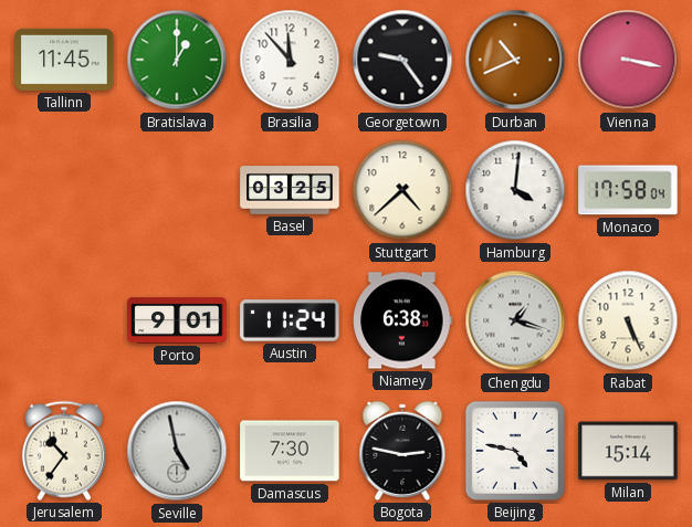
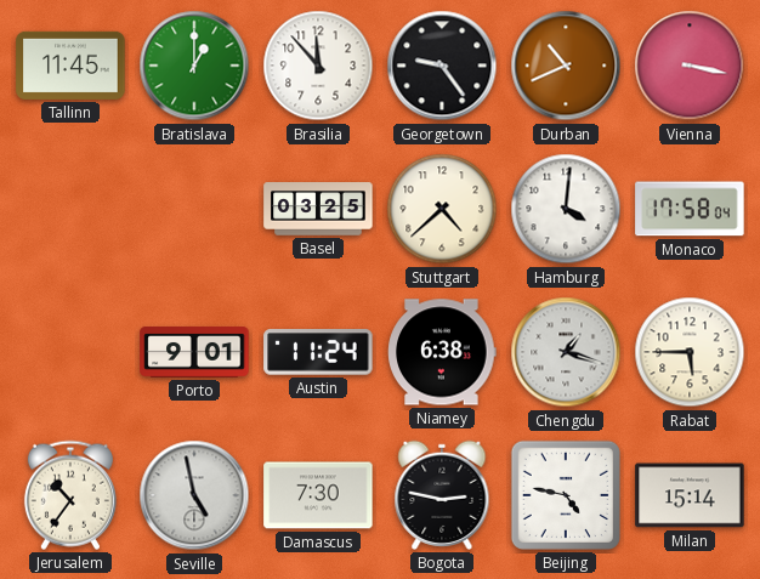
Rabat: 5:26 -> 5:45
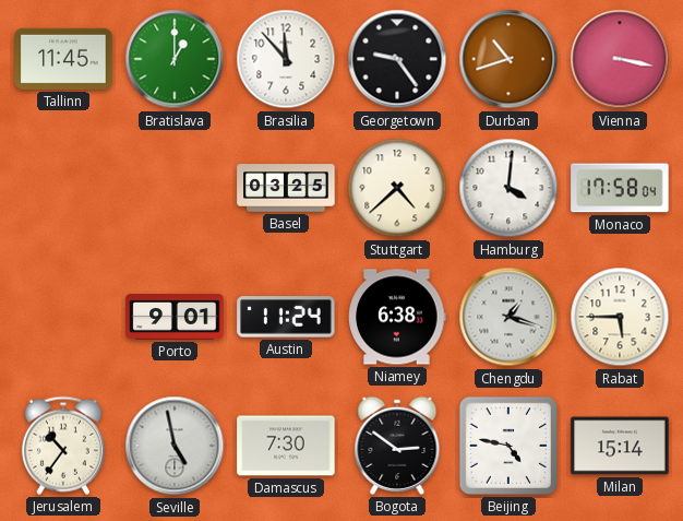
Durban: 10:41 -> 10:42
Bogota: 2:47 -> 2:51
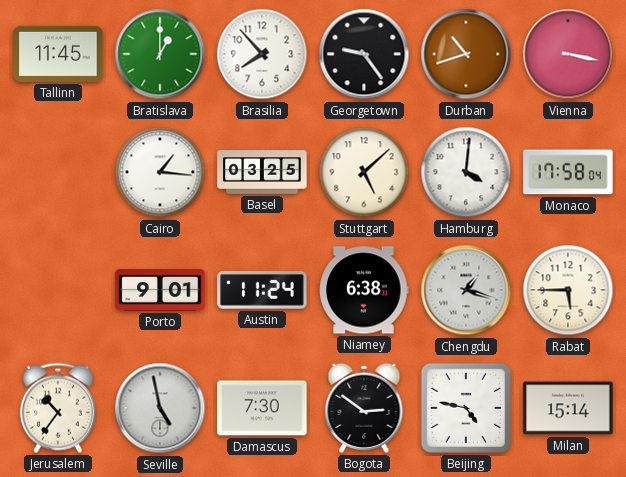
Brasilia: 11:53 -> 7:53
Cairo: none -> 1:16
Stuttgart: 4:38 -> 5:08
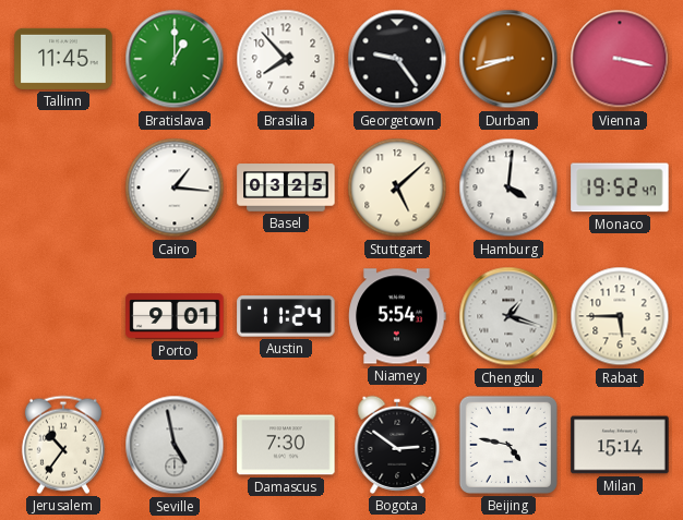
Durban: 10:42 -> 8:42
Monaco: 17:58 -> 19:52
Niamey: 6:38 -> 5:54
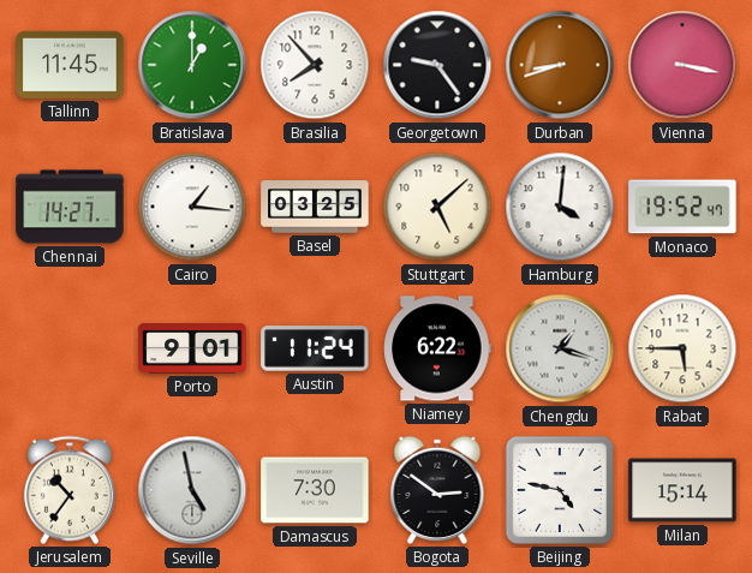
Chennai: none -> 14:27
Niamey: 5:54 -> 6:22
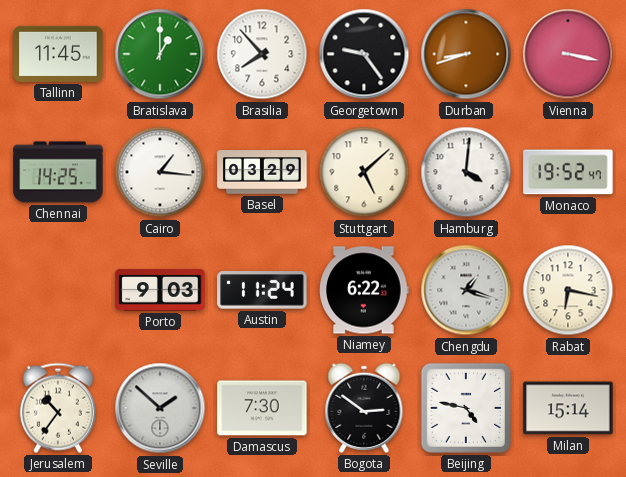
Chennai: 14:27 -> 14:25
Basel: 03:25 -> 03:29
Porto: 9:01 -> 9:03
Rabat: 5:45 -> 6:17
Seville: 4:58 -> 1:52
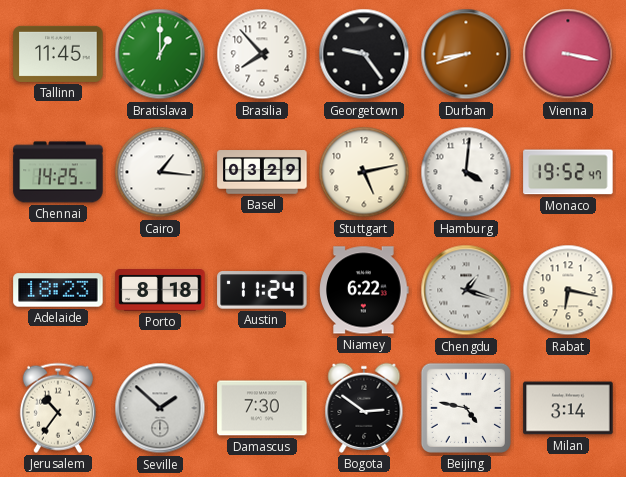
Stuttgart: 5:08 -> 5:13
Adelaide: none -> 18:23
Porto: 9:03 -> 8:18
Milan: 15:14 -> 3:14
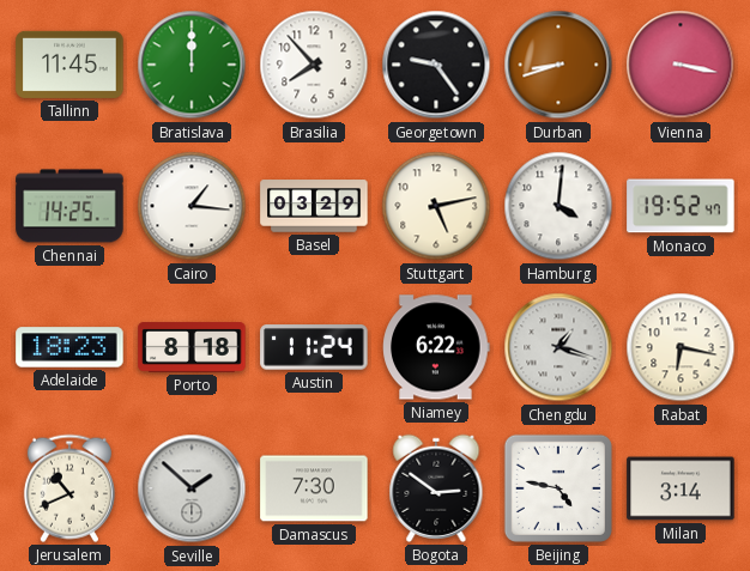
Bratislava: 1:00 -> 12:00
Jerusalem: 10:36 -> 10:41
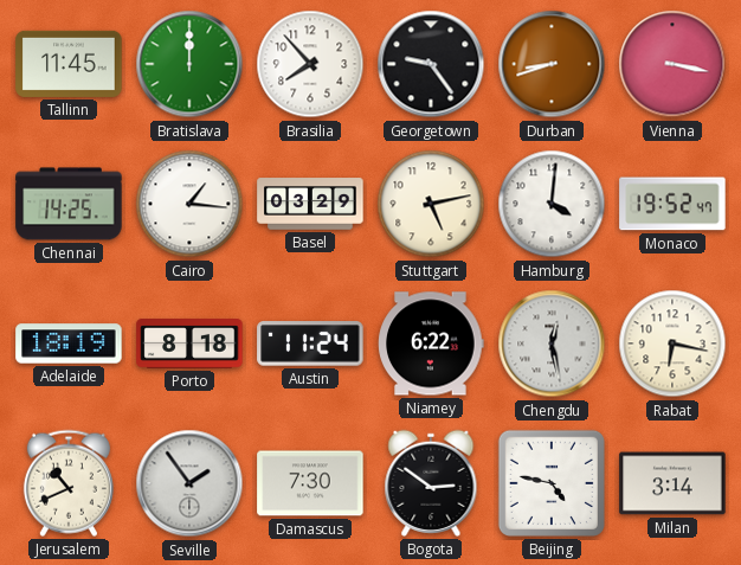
Adelaide: 18:23 -> 18:19
Chengdu: 1:18 -> 12:28
Seville: 1:52 -> 1:54
